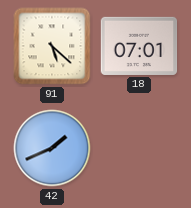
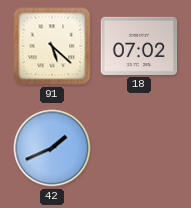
18: 07:01 -> 07:02
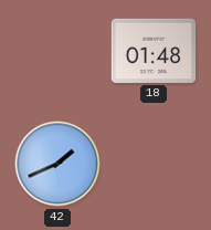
91: 5:22 -> none
18: 07:02 -> 01:48
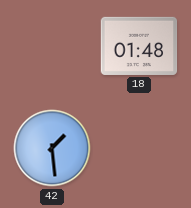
42: 1:41 -> 1:29
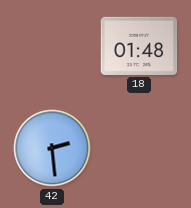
42: 1:29 -> 2:29
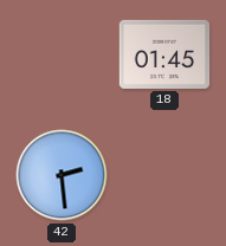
18: 01:48 -> 01:45
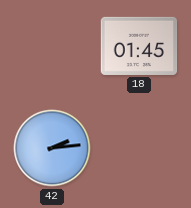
42: 2:29 -> 2:14
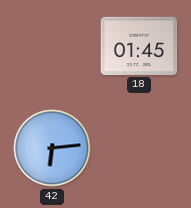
42: 2:14 -> 6:14
